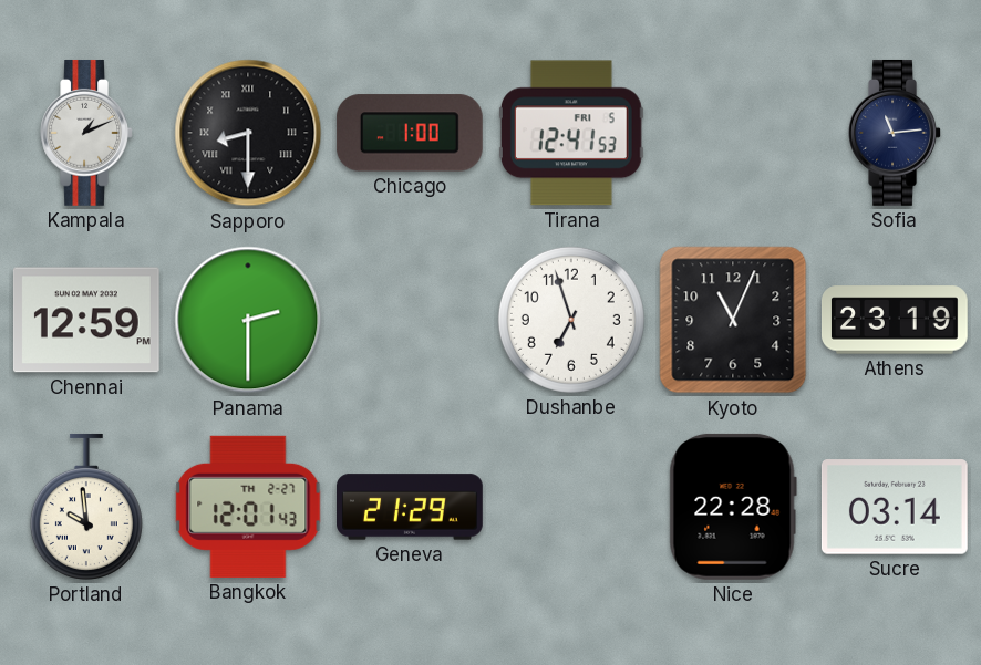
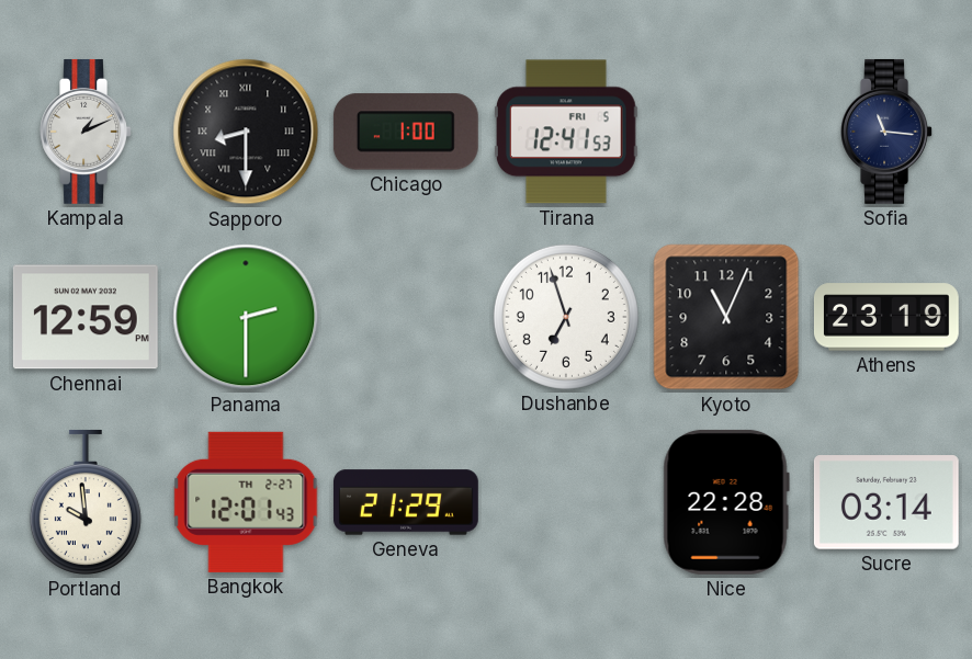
Sofia: 11:14 -> 11:16
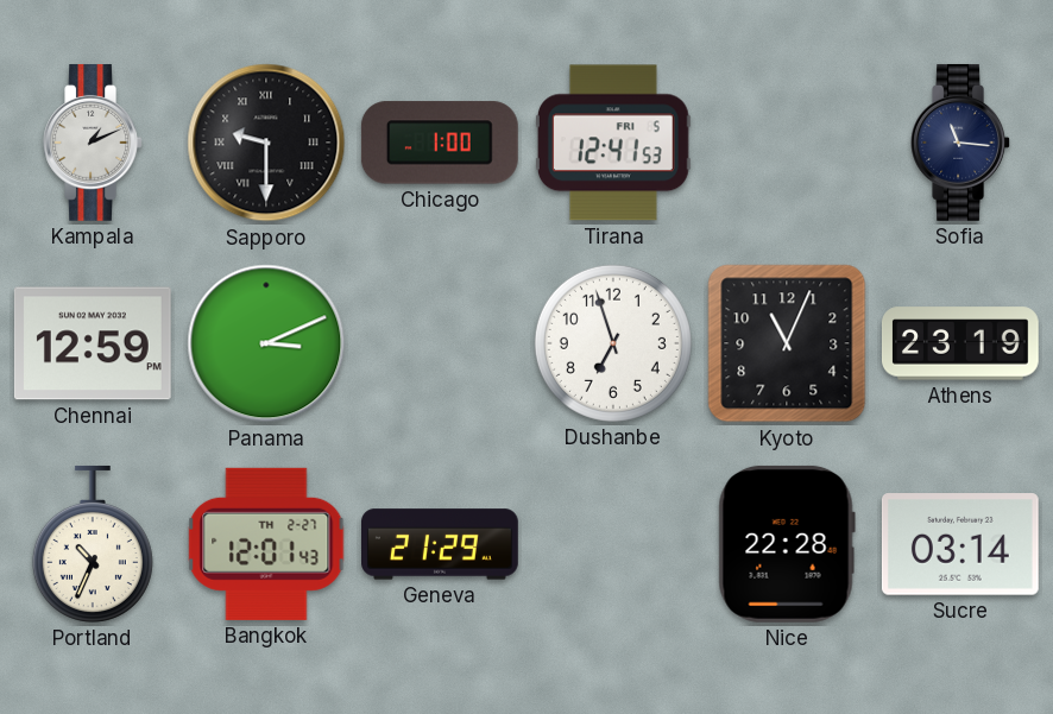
Sapporo: 8:30 -> 9:30
Panama: 2:30 -> 3:11
Portland: 9:59 -> 10:34
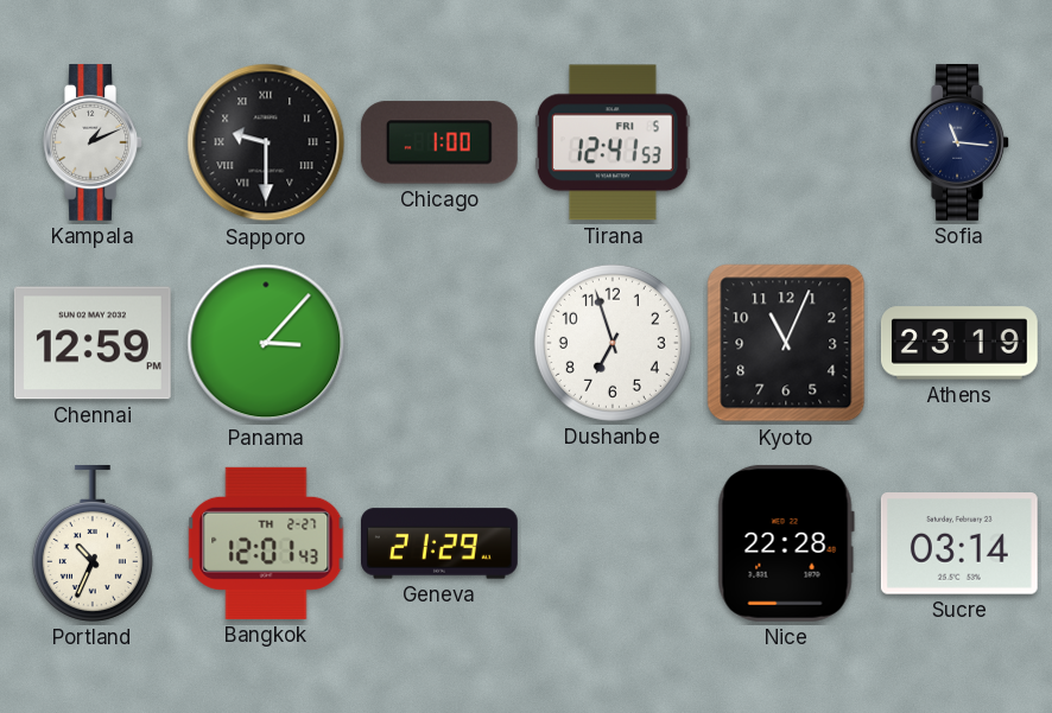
Panama: 3:11 -> 3:07
